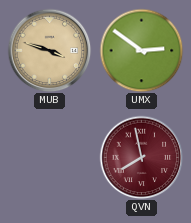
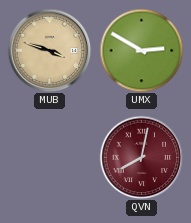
UMX: 2:51 -> 2:50
QVN: 7:58 -> 8:02
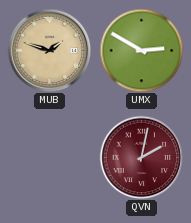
MUB: 3:48 -> 1:48
QVN: 8:02 -> 2:02
